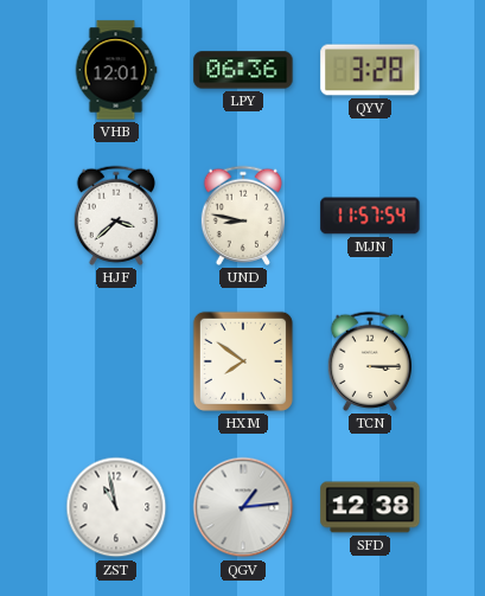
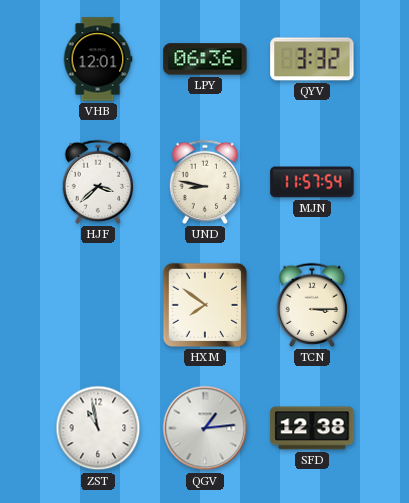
QYV: 3:28 -> 3:32
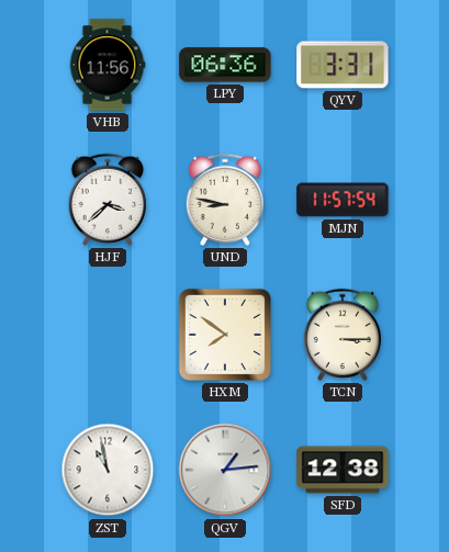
VHB: 12:01 -> 11:56
QYV: 3:32 -> 3:31
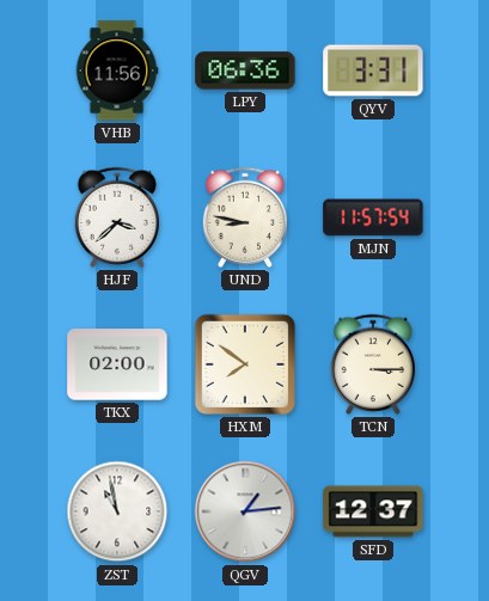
TKX: none -> 02:00
SFD: 12:38 -> 12:37
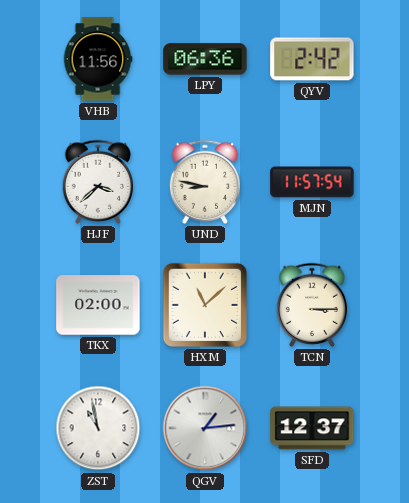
QYV: 3:31 -> 2:42
HXM: 7:51 -> 11:08
